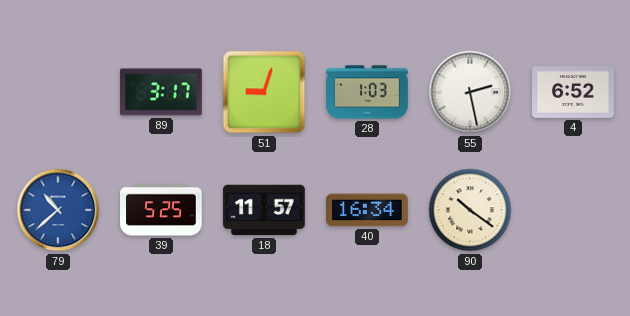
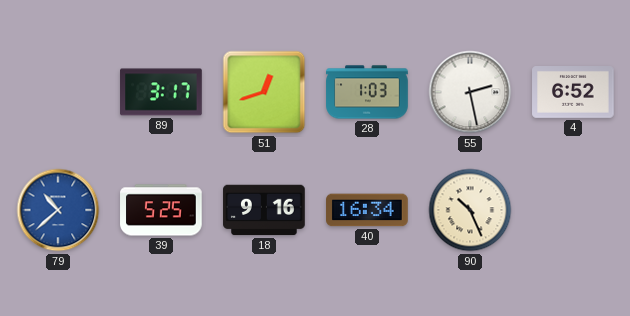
51: 9:03 -> 12:42
18: 11:57 -> 9:16
90: 10:21 -> 10:26
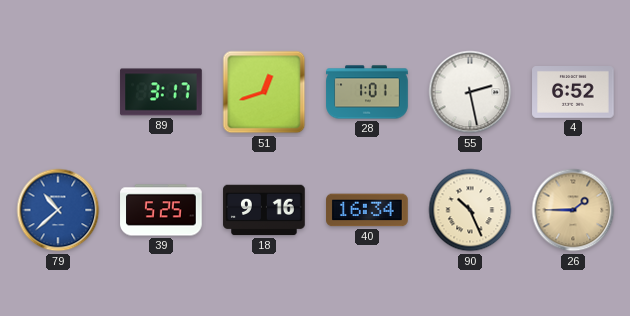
28: 1:03 -> 1:01
26: none -> 1:45
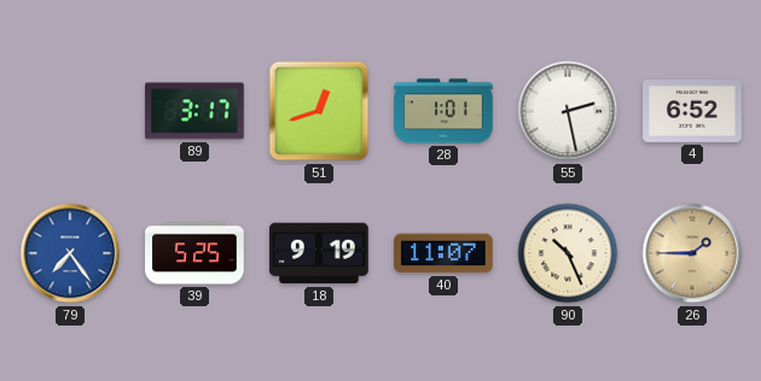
79: 10:38 -> 7:24
18: 9:16 -> 9:19
40: 16:34 -> 11:07
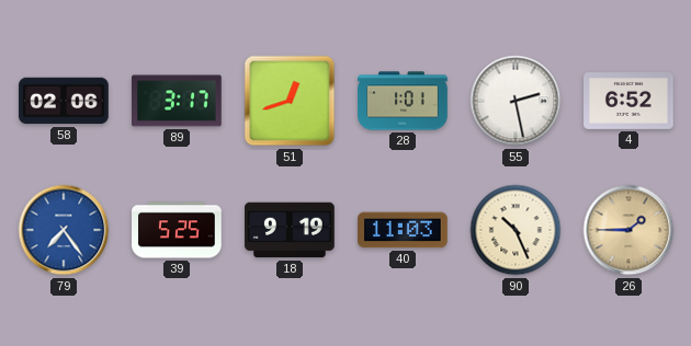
58: none -> 02:06
40: 11:07 -> 11:03
